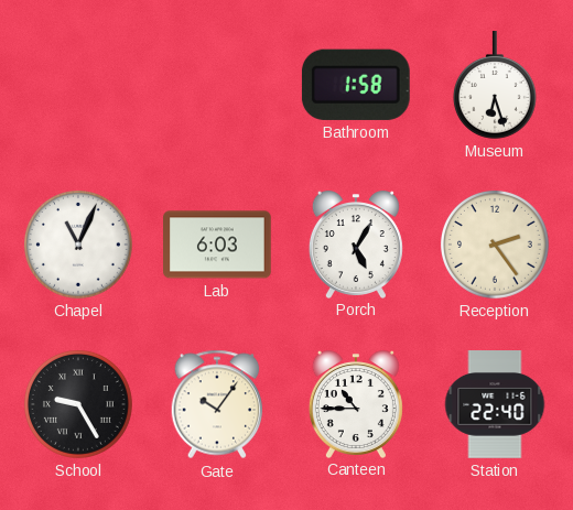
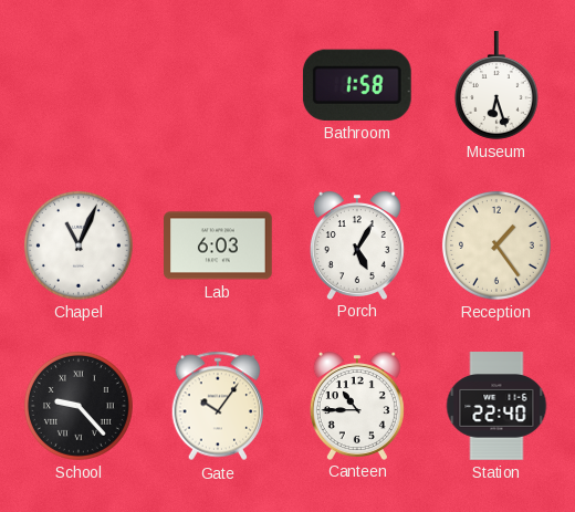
Reception: 2:24 -> 1:24
School: 9:25 -> 9:23
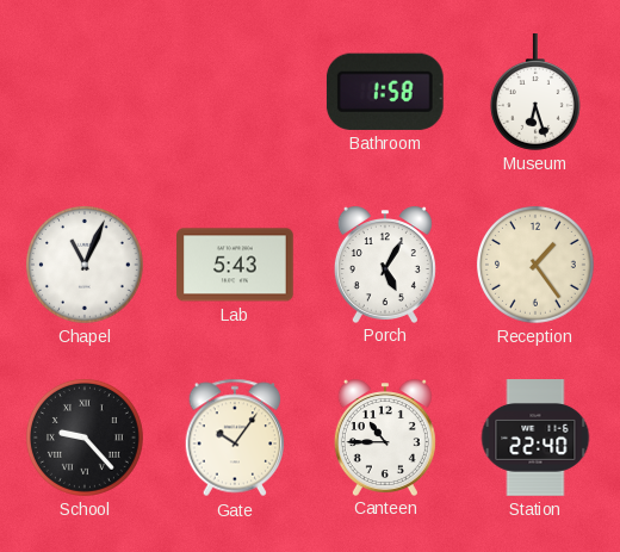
Lab: 6:03 -> 5:43
